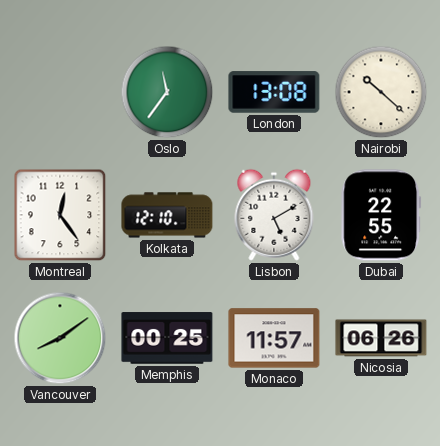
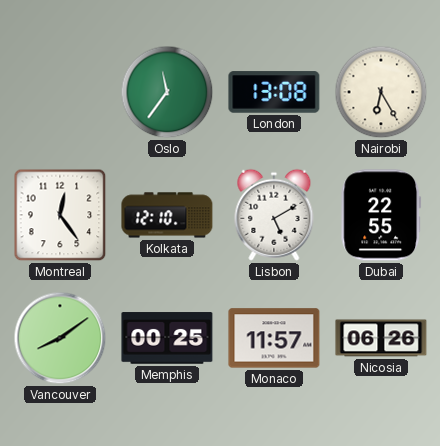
Nairobi: 10:22 -> 6:25
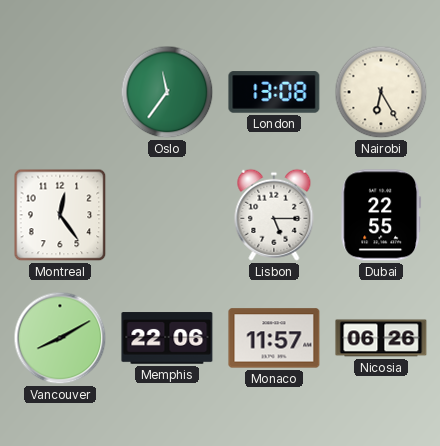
Kolkata: 12:10 -> none
Lisbon: 5:10 -> 5:15
Vancouver: 8:09 -> 8:10
Memphis: 00:25 -> 22:06
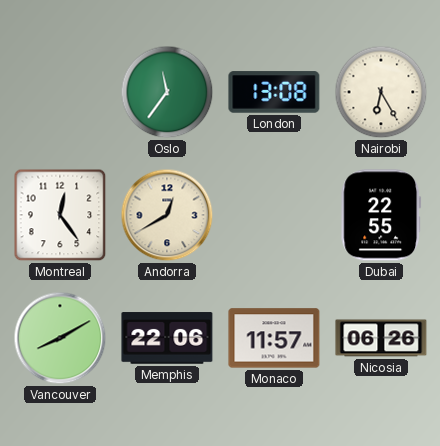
Andorra: none -> 12:40
Lisbon: 5:15 -> none
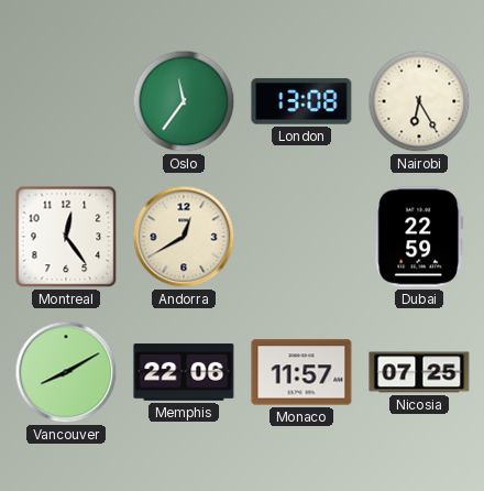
Dubai: 22:55 -> 22:59
Nicosia: 06:26 -> 07:25
